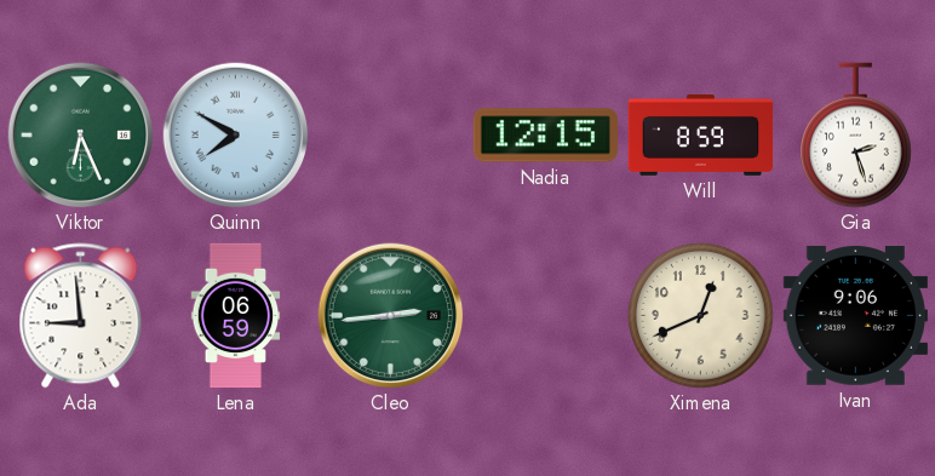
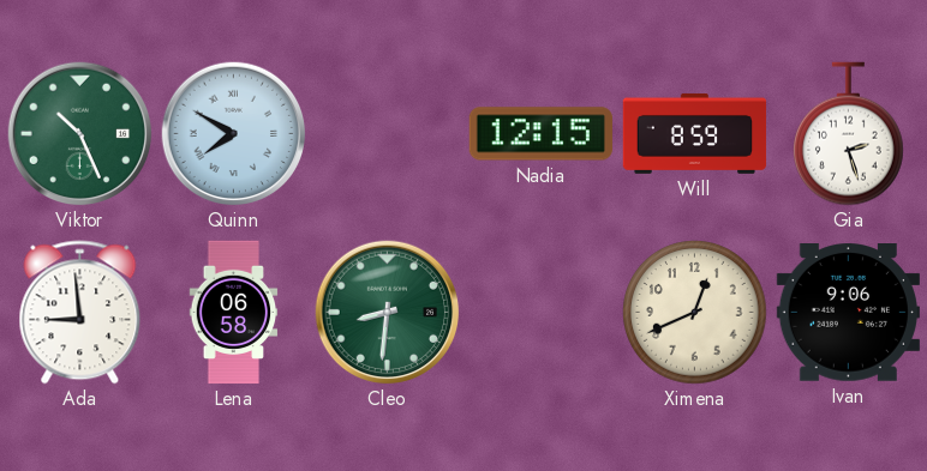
Viktor: 6:26 -> 10:26
Lena: 06:59 -> 06:58
Cleo: 2:44 -> 8:31
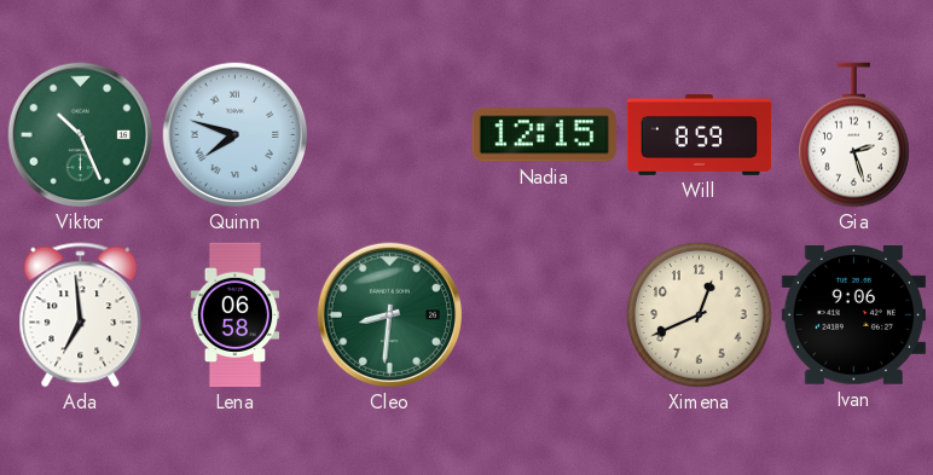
Quinn: 7:50 -> 7:48
Ada: 8:59 -> 6:59
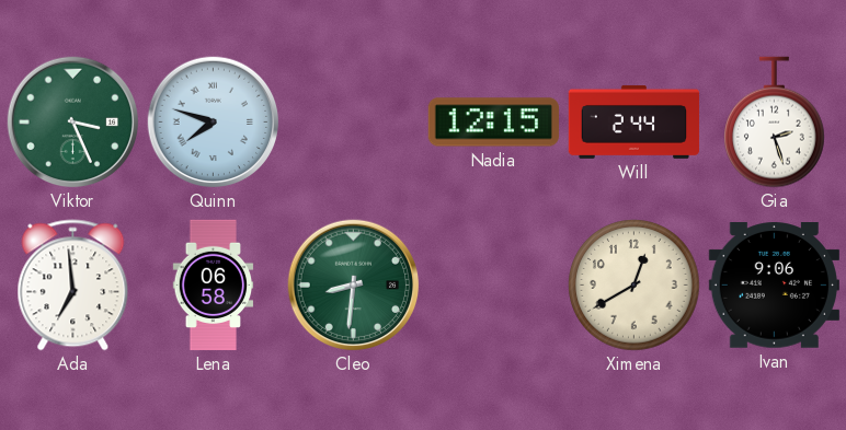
Viktor: 10:26 -> 3:26
Will: 8:59 -> 2:44
Ximena: 12:41 -> 12:40
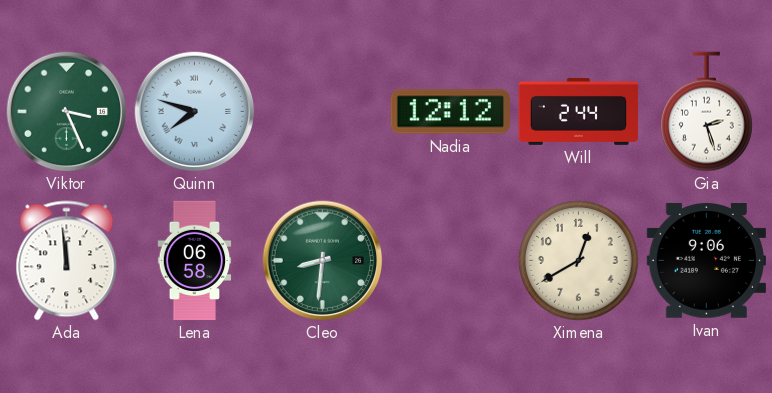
Nadia: 12:15 -> 12:12
Ada: 6:59 -> 11:59
